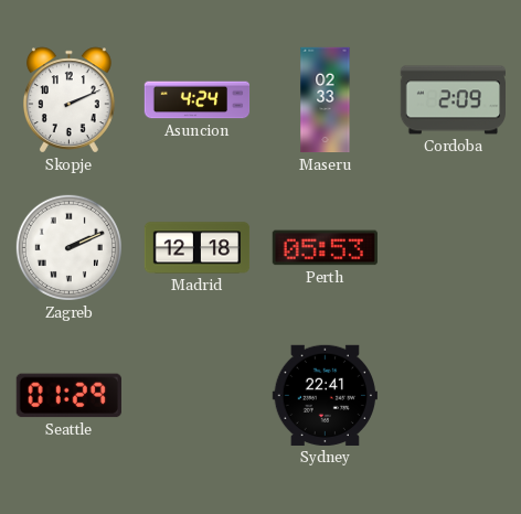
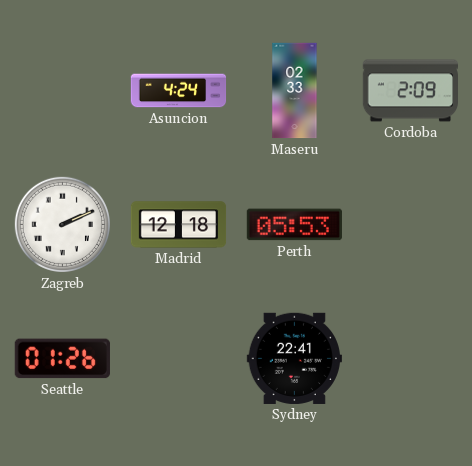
Skopje: 2:11 -> none
Seattle: 01:29 -> 01:26
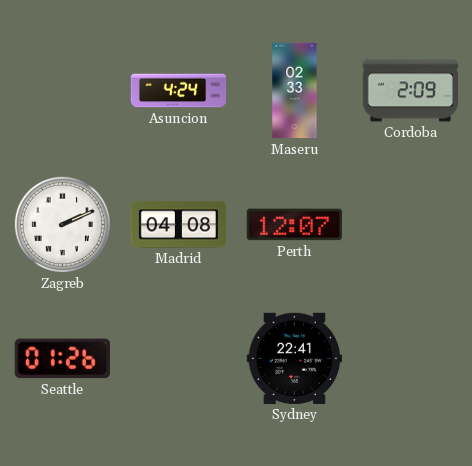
Madrid: 12:18 -> 04:08
Perth: 05:53 -> 12:07
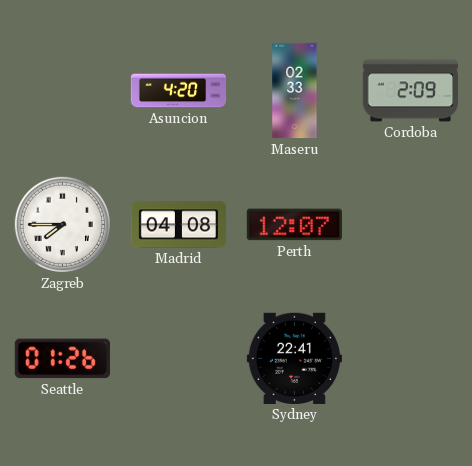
Asuncion: 4:24 -> 4:20
Zagreb: 2:11 -> 7:45
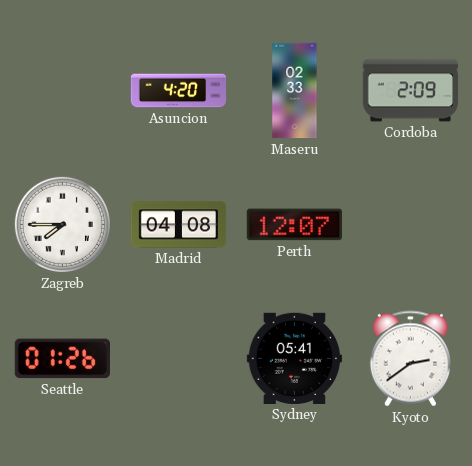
Sydney: 22:41 -> 05:41
Kyoto: none -> 2:39
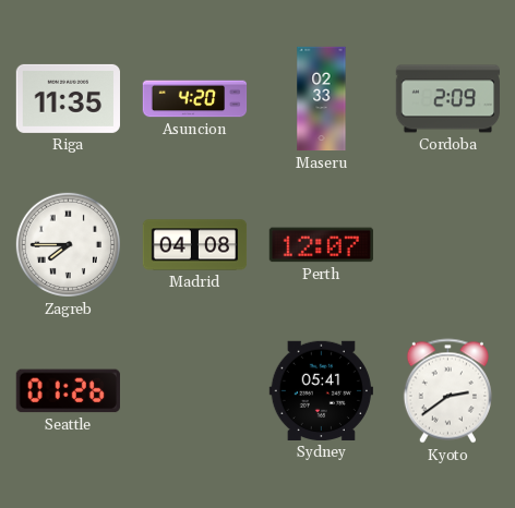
Riga: none -> 11:35
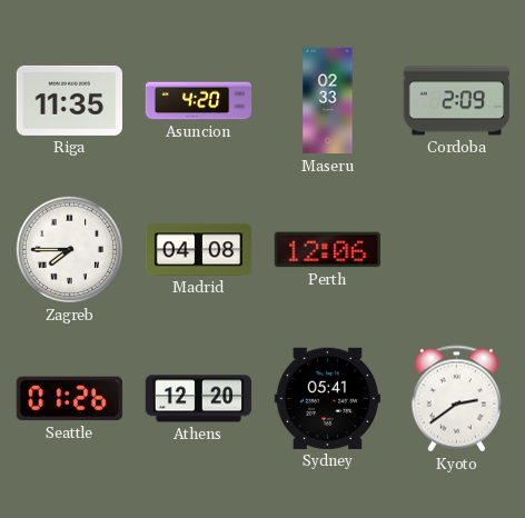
Perth: 12:07 -> 12:06
Athens: none -> 12:20
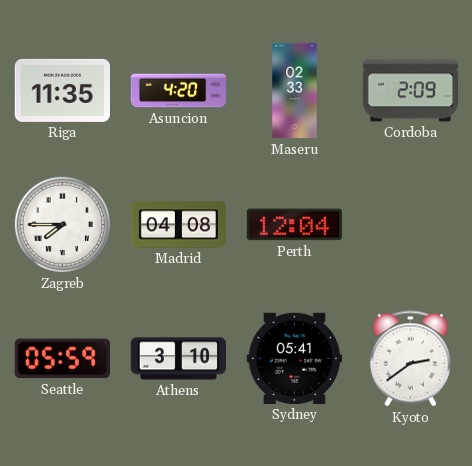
Perth: 12:06 -> 12:04
Seattle: 01:26 -> 05:59
Athens: 12:20 -> 3:10
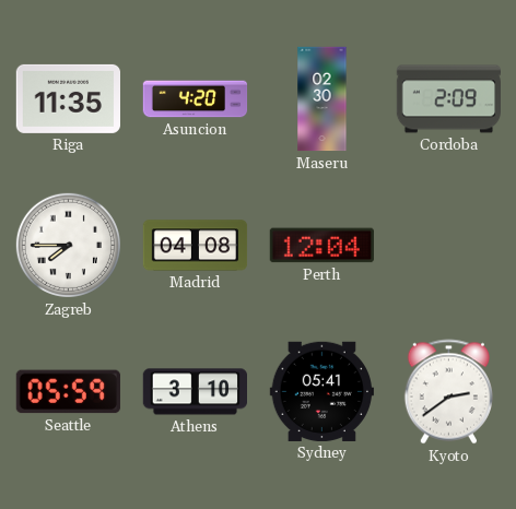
Maseru: 02:33 -> 02:30
